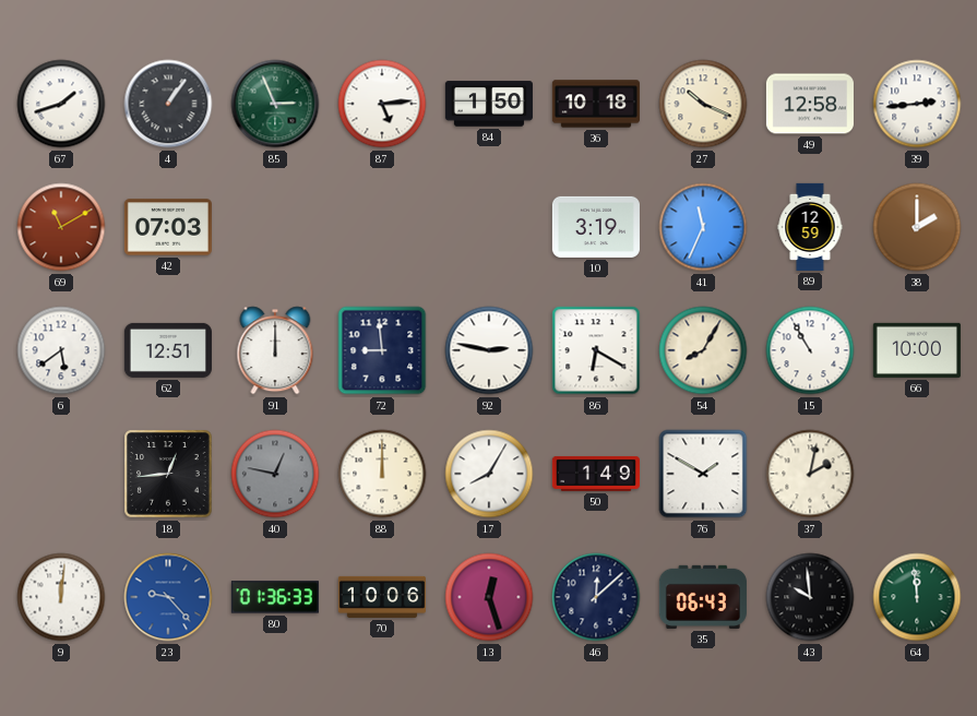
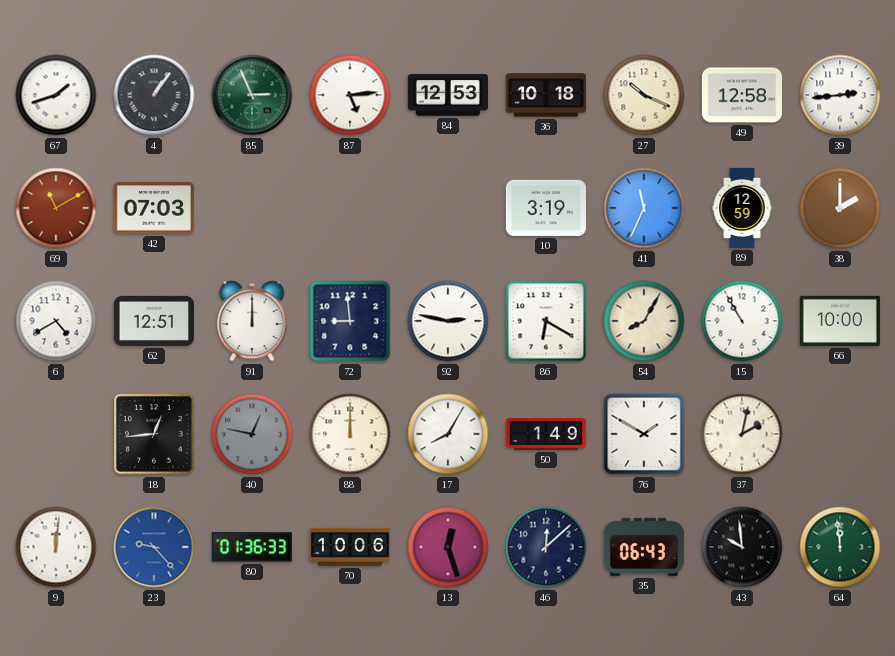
84: 1:50 -> 12:53
6: 5:39 -> 4:40
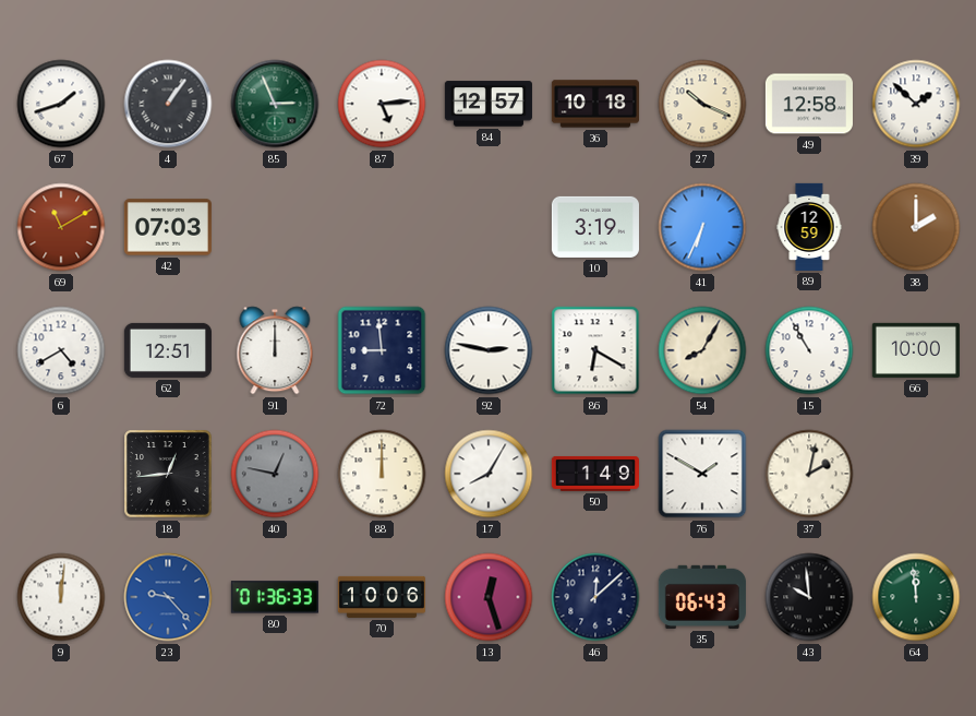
84: 12:53 -> 12:57
39: 2:44 -> 1:52
41: 11:34 -> 6:34
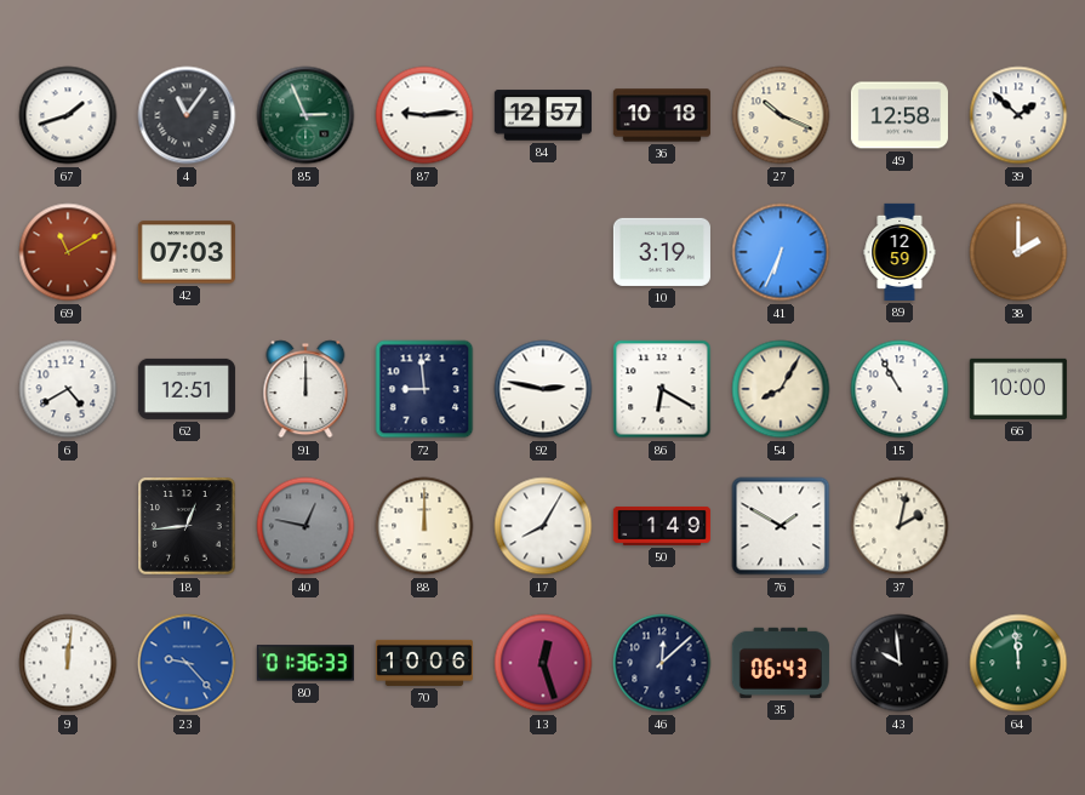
4: 1:06 -> 11:06
87: 5:14 -> 9:14
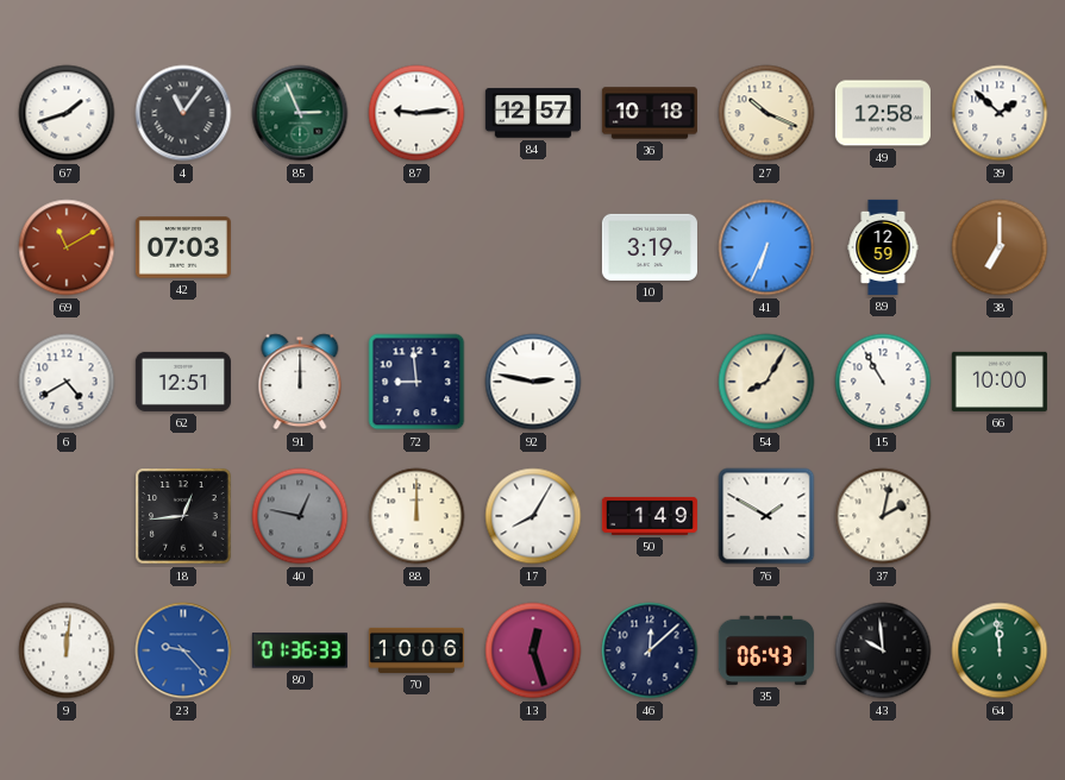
38: 2:00 -> 7:00
86: 6:20 -> none
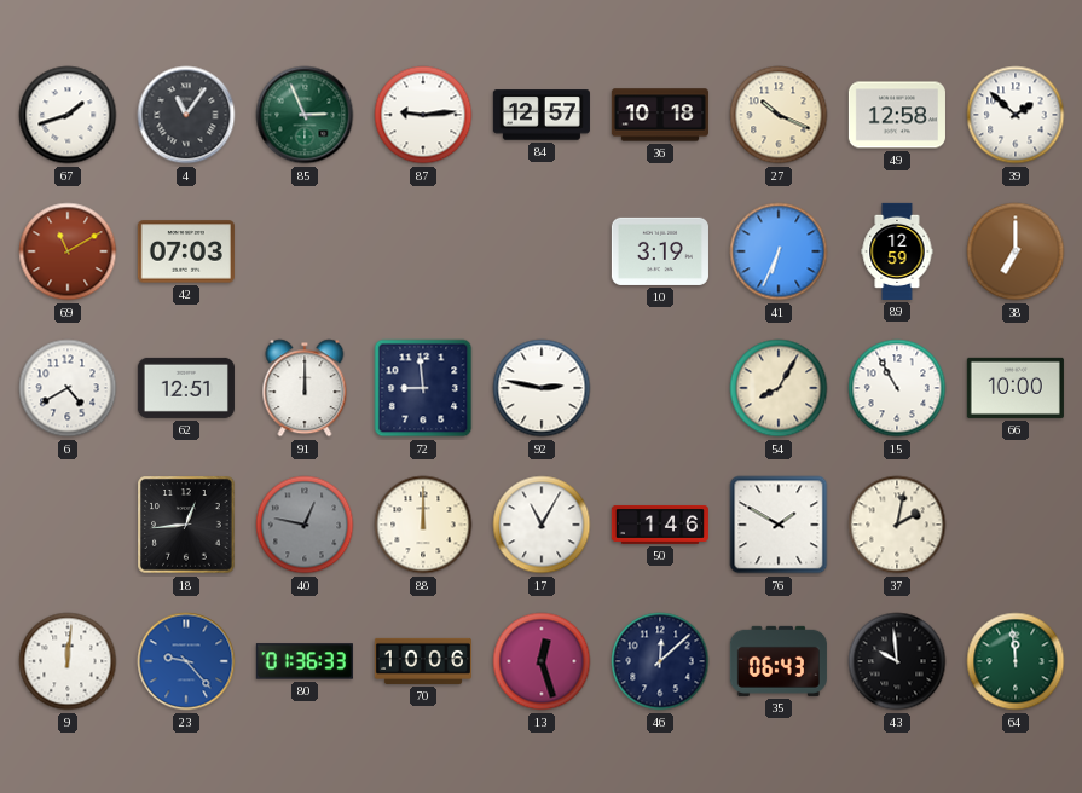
17: 8:05 -> 11:05
50: 1:49 -> 1:46
